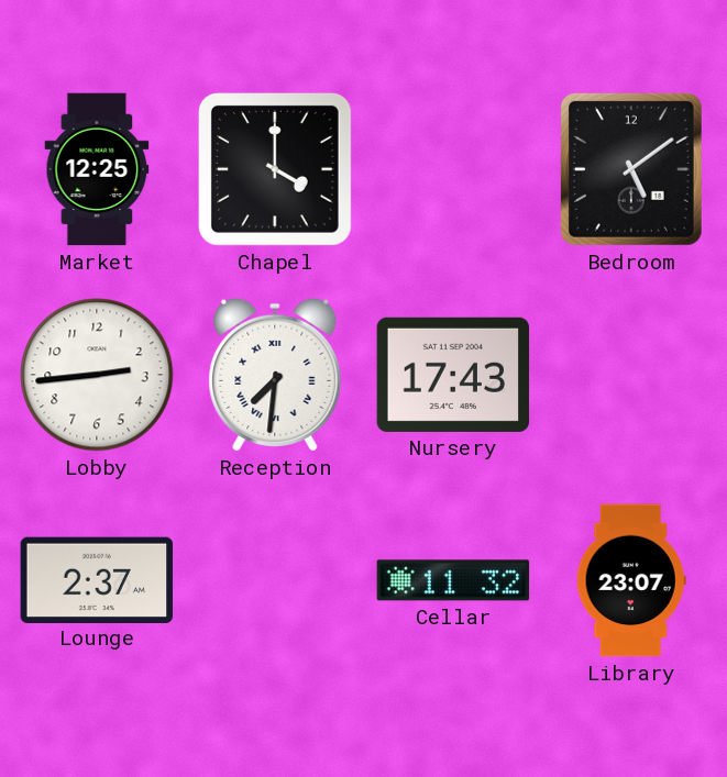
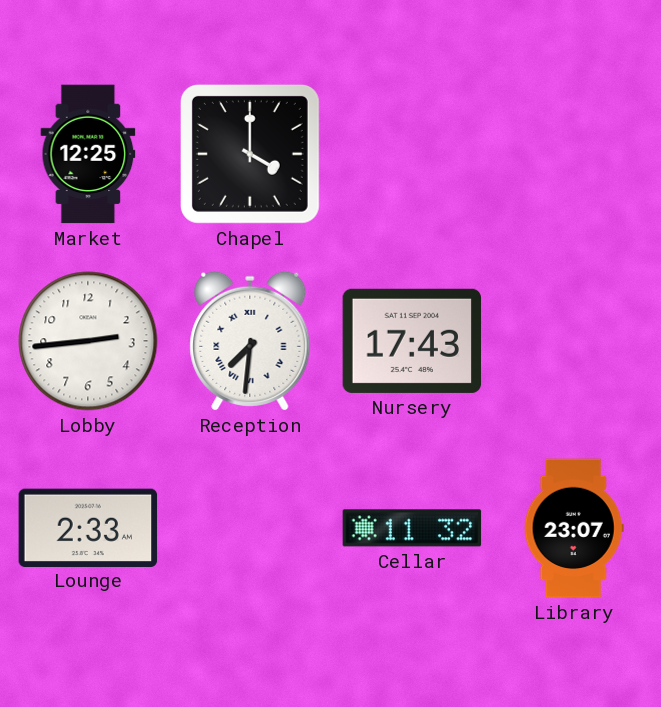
Bedroom: 5:09 -> none
Lounge: 2:37 -> 2:33
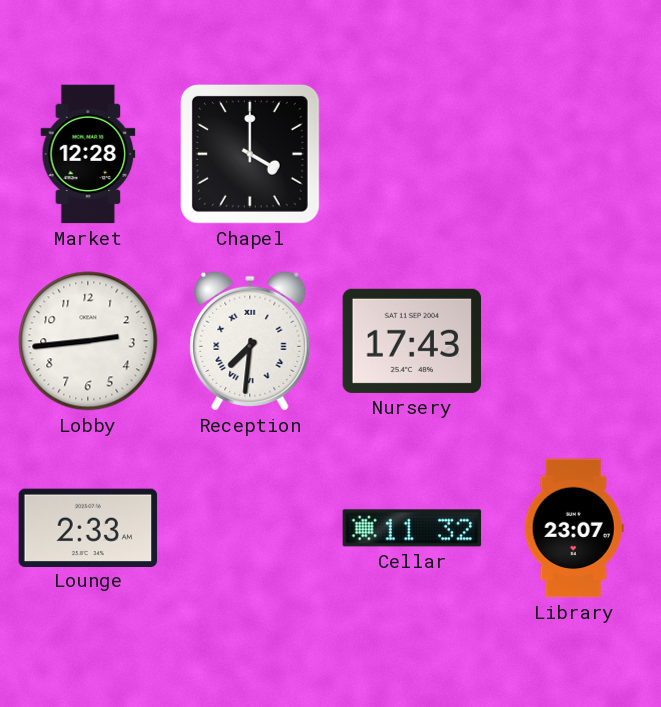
Market: 12:25 -> 12:28
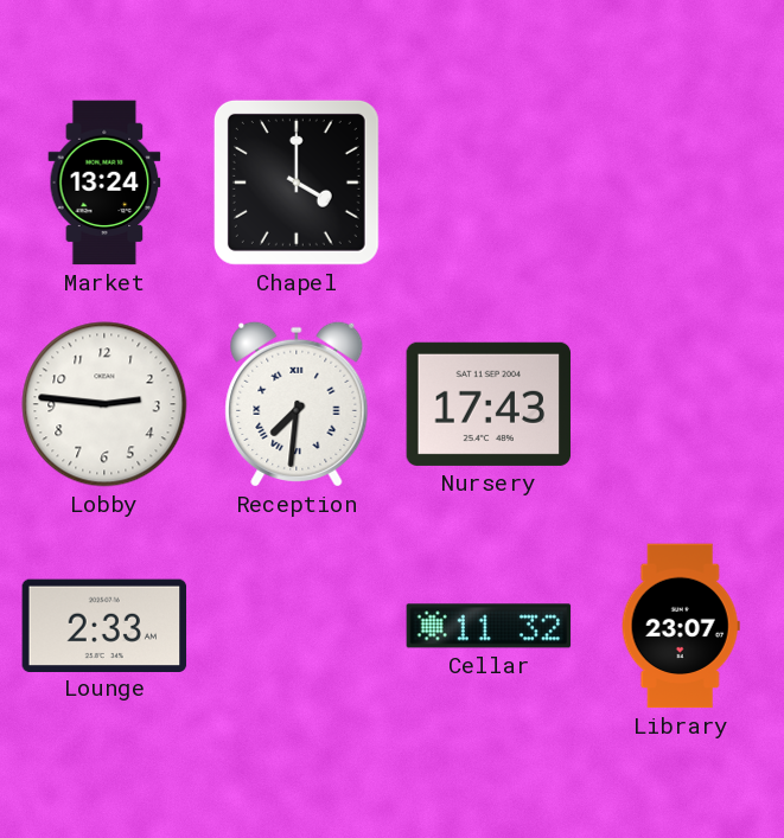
Market: 12:28 -> 13:24
Lobby: 2:44 -> 2:46
